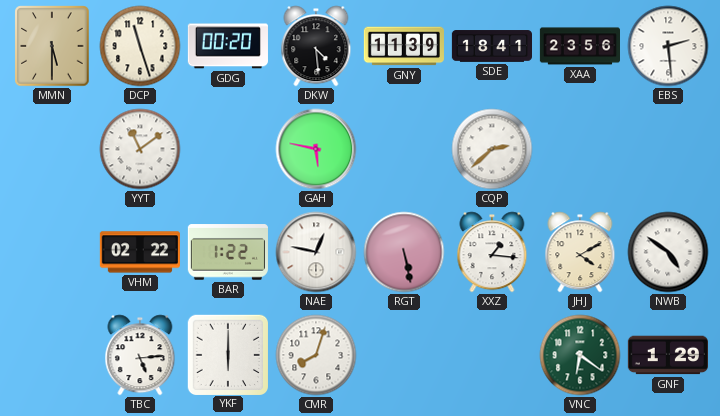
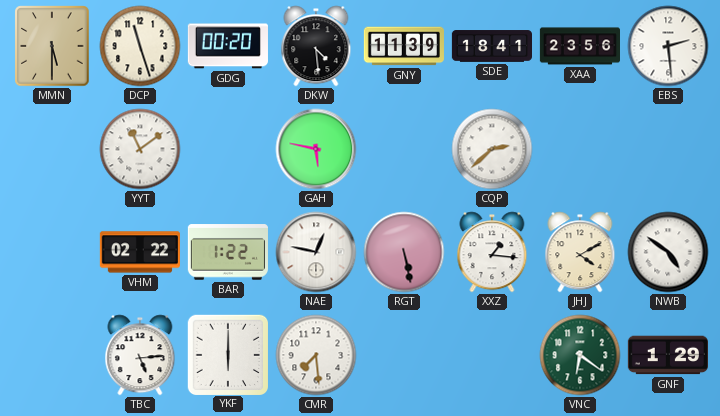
CMR: 8:03 -> 7:29
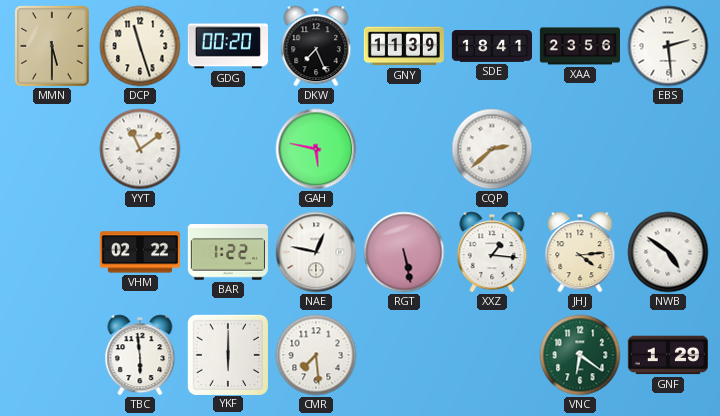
DKW: 4:29 -> 7:26
JHJ: 4:10 -> 4:14
TBC: 5:14 -> 5:59
